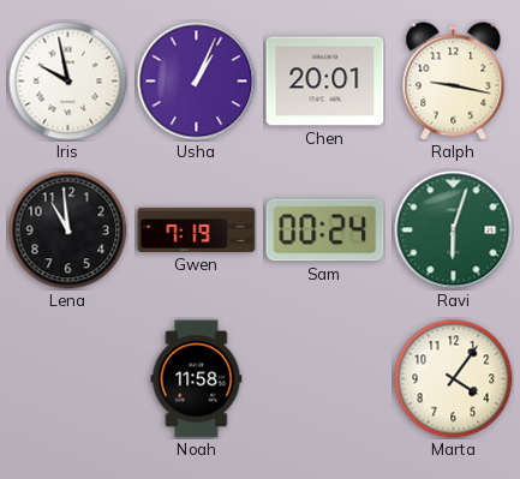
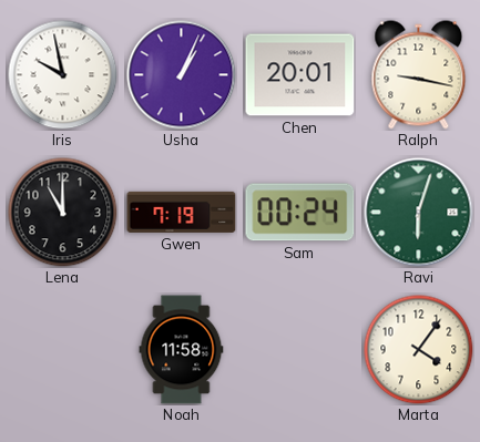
Lena: 10:59 -> 11:00
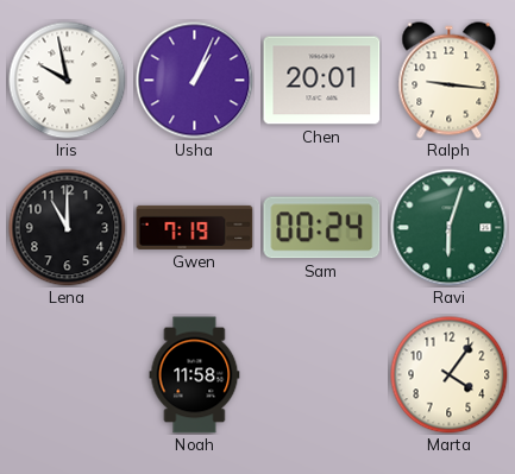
Ralph: 9:17 -> 9:16
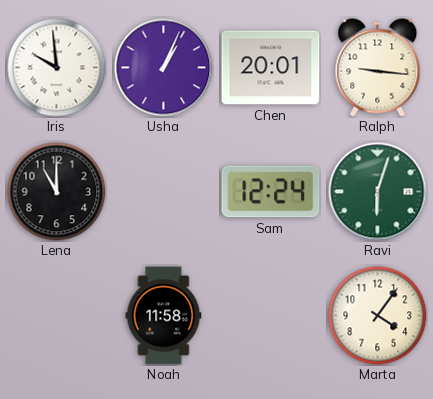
Iris: 9:58 -> 9:59
Gwen: 7:19 -> none
Sam: 00:24 -> 12:24
